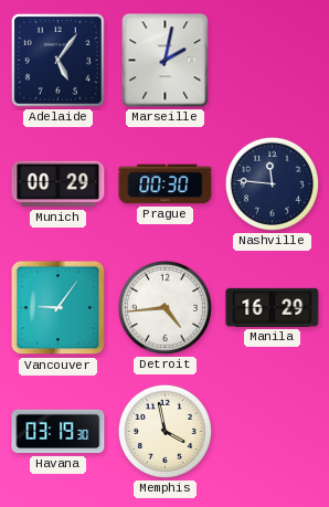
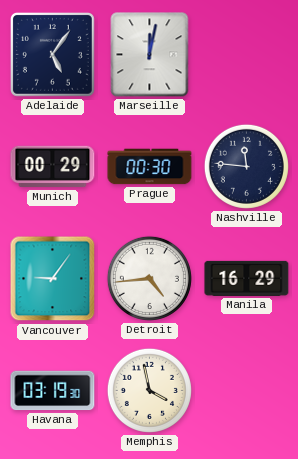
Marseille: 2:02 -> 12:02
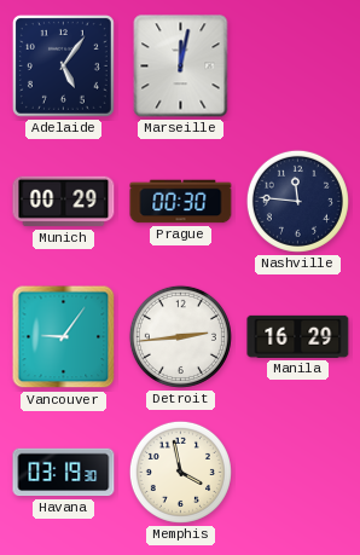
Detroit: 4:44 -> 2:44
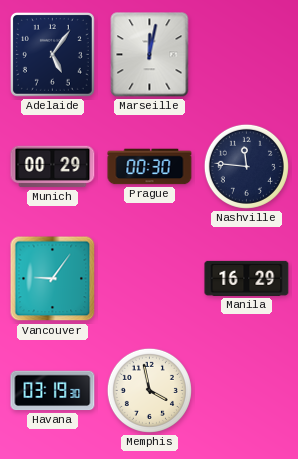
Detroit: 2:44 -> none
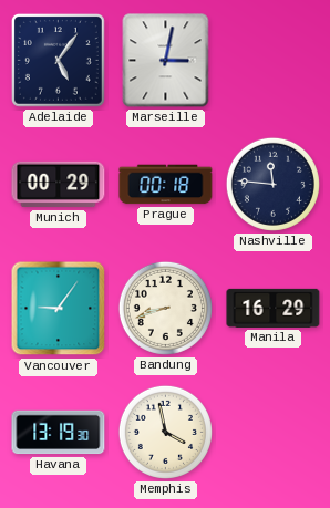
Marseille: 12:02 -> 3:02
Prague: 00:30 -> 00:18
Bandung: none -> 8:42
Havana: 03:19 -> 13:19
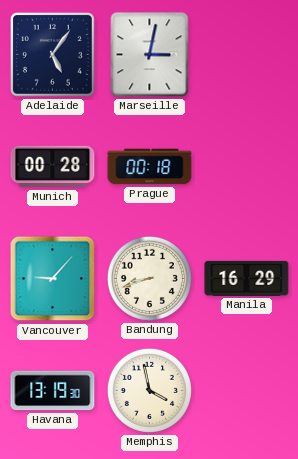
Munich: 00:29 -> 00:28
Nashville: 11:46 -> none
Vancouver: 9:06 -> 9:07
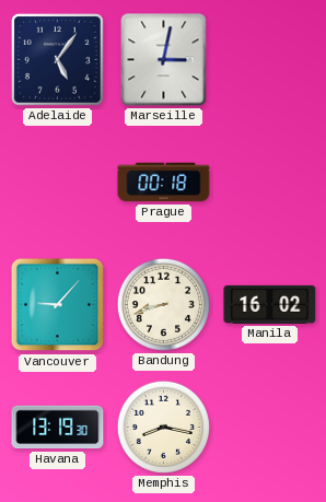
Munich: 00:28 -> none
Manila: 16:29 -> 16:02
Memphis: 3:58 -> 8:17
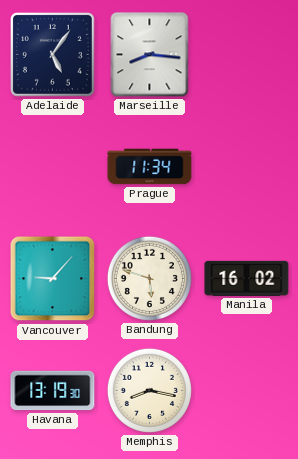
Marseille: 3:02 -> 8:16
Prague: 00:18 -> 11:34
Bandung: 8:42 -> 5:48
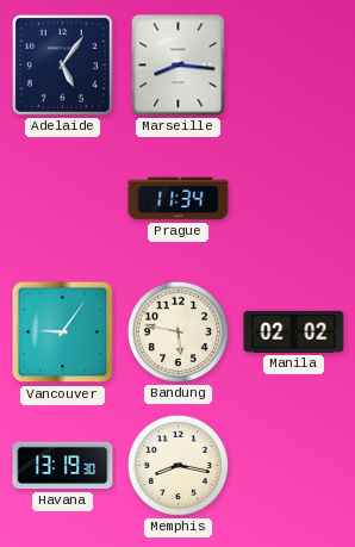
Vancouver: 9:07 -> 9:06
Bandung: 5:48 -> 5:47
Manila: 16:02 -> 02:02
